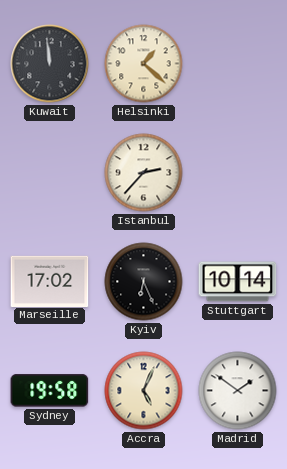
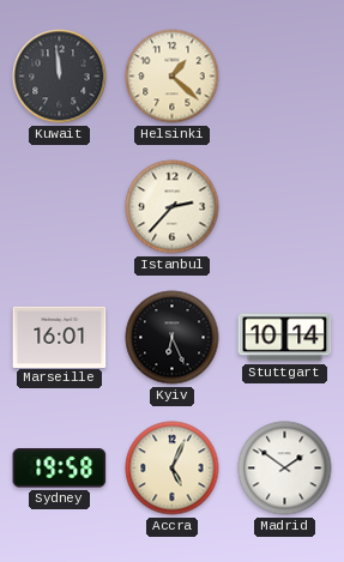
Marseille: 17:02 -> 16:01
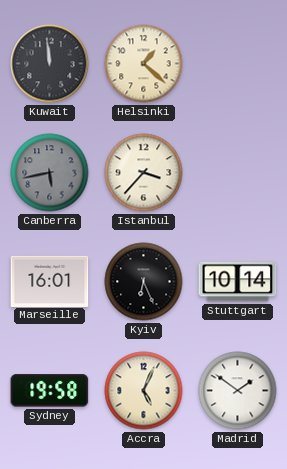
Canberra: none -> 5:43
Istanbul: 2:37 -> 3:37
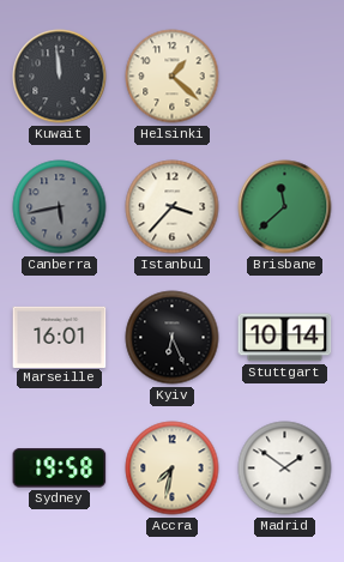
Brisbane: none -> 11:38
Accra: 5:04 -> 7:32
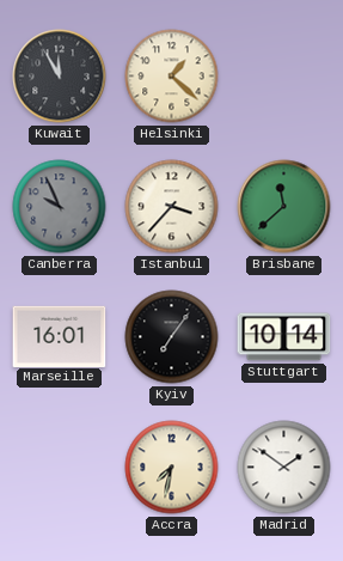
Kuwait: 11:59 -> 11:55
Canberra: 5:43 -> 9:56
Kyiv: 6:26 -> 7:06
Sydney: 19:58 -> none
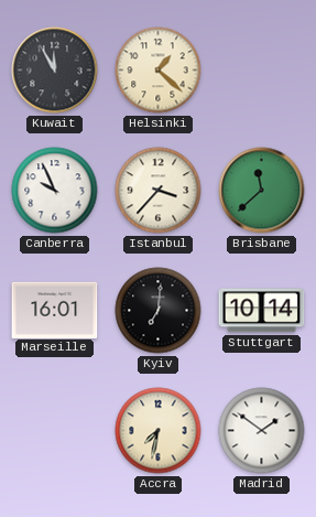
Canberra dial: grey -> white
Kyiv: 7:06 -> 7:01
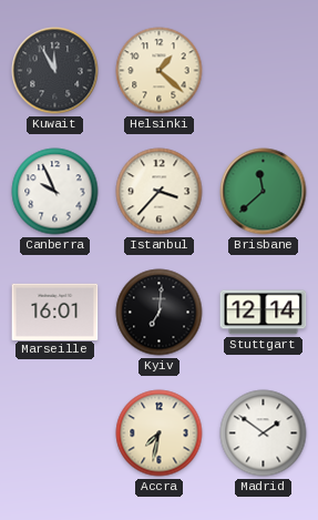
Stuttgart: 10:14 -> 12:14
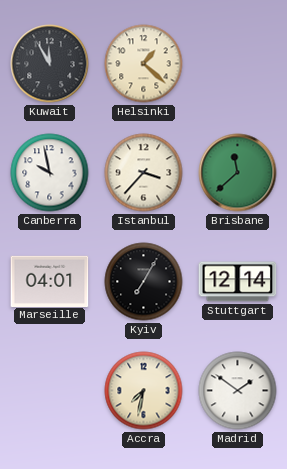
Canberra: 9:56 -> 9:58
Marseille: 16:01 -> 04:01
Kyiv: 7:01 -> 7:05
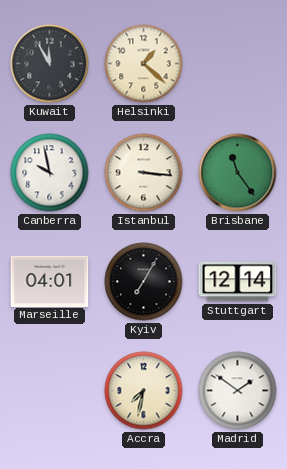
Istanbul: 3:37 -> 3:16
Brisbane: 11:38 -> 11:24
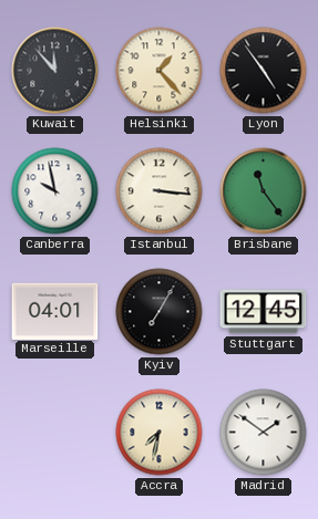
Kuwait: 11:55 -> 11:53
Helsinki: 1:22 -> 1:23
Lyon: none -> 4:54
Stuttgart: 12:14 -> 12:45
